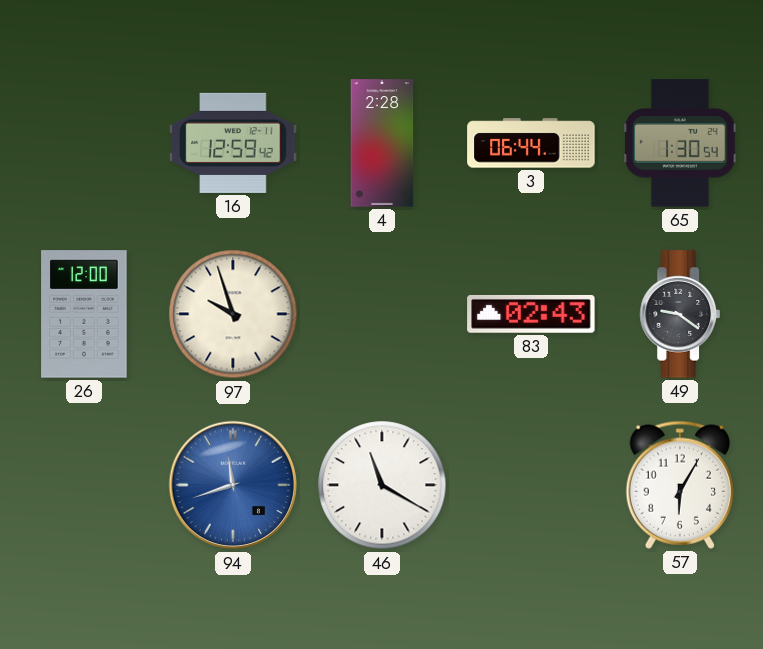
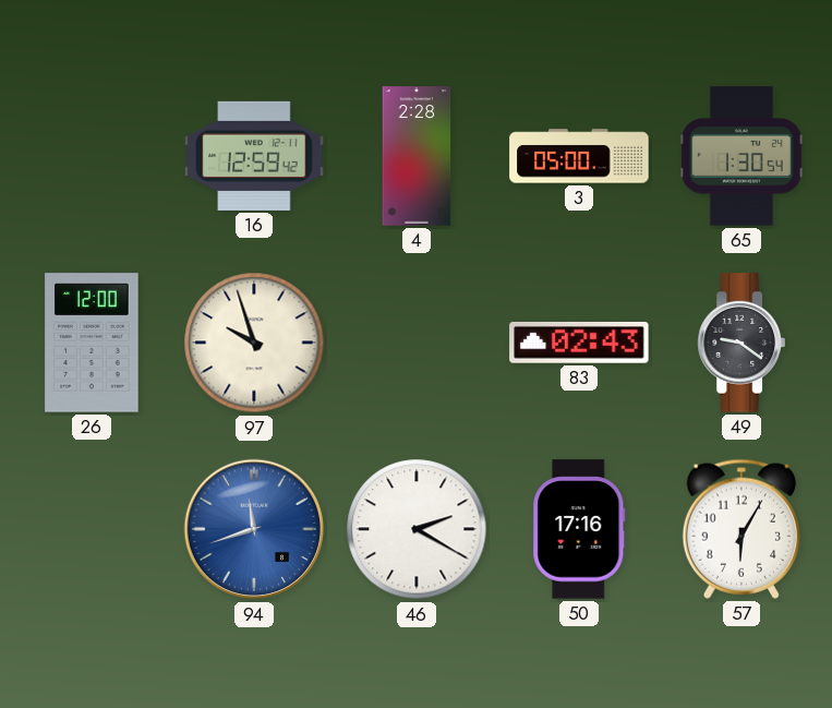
3: 06:44 -> 05:00
46: 11:20 -> 2:20
50: none -> 17:16
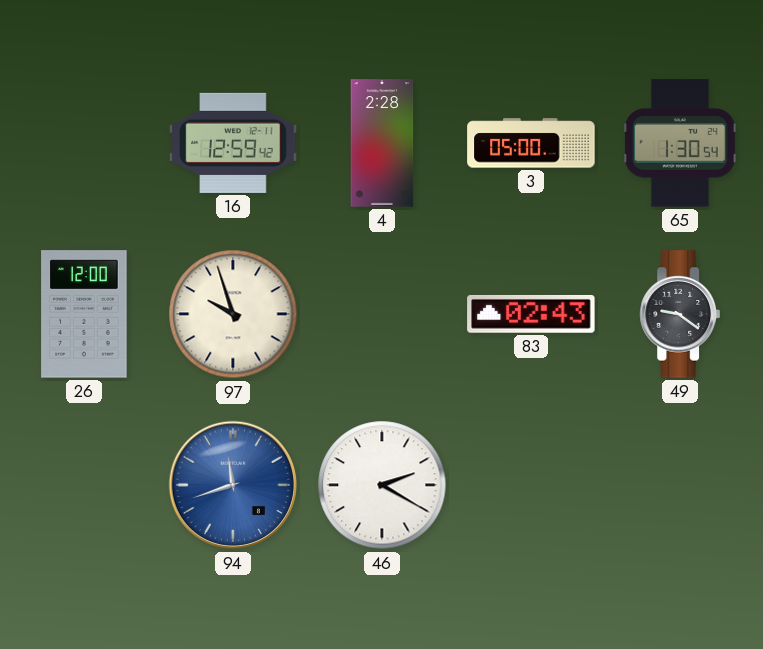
50: 17:16 -> none
57: 6:05 -> none
